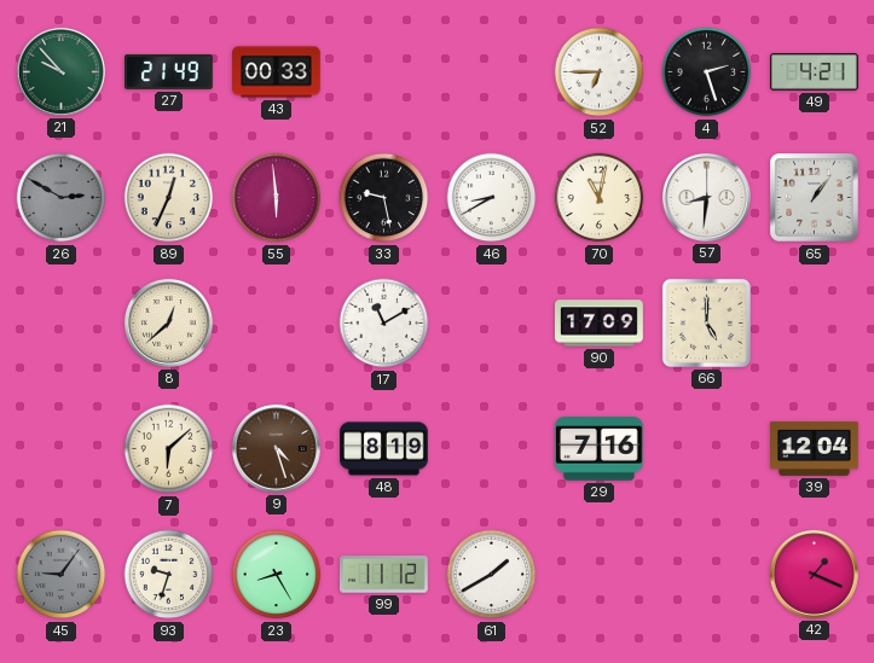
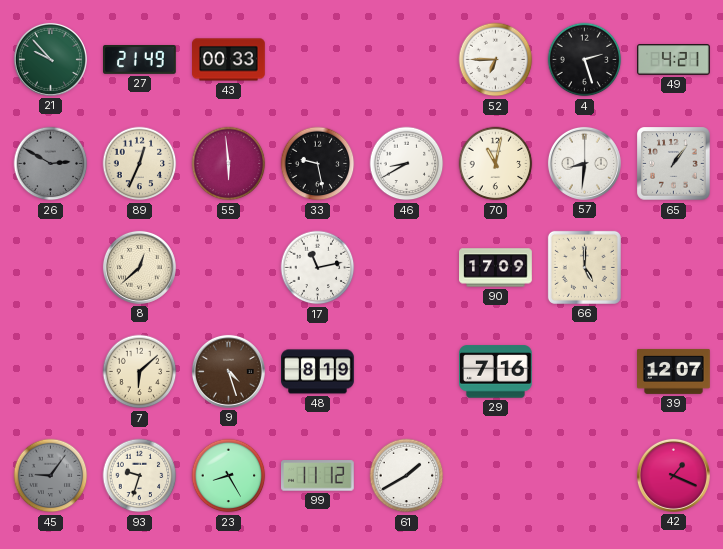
17: 11:10 -> 11:13
39: 12:04 -> 12:07
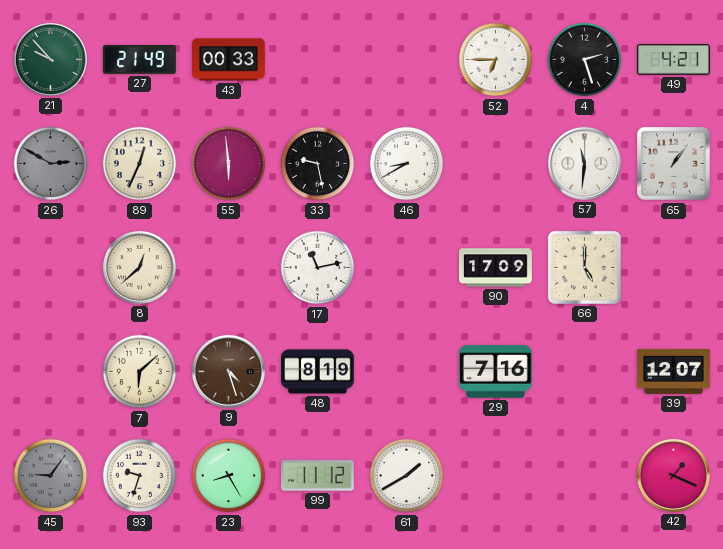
70: 11:02 -> none
57: 8:31 -> 11:31
